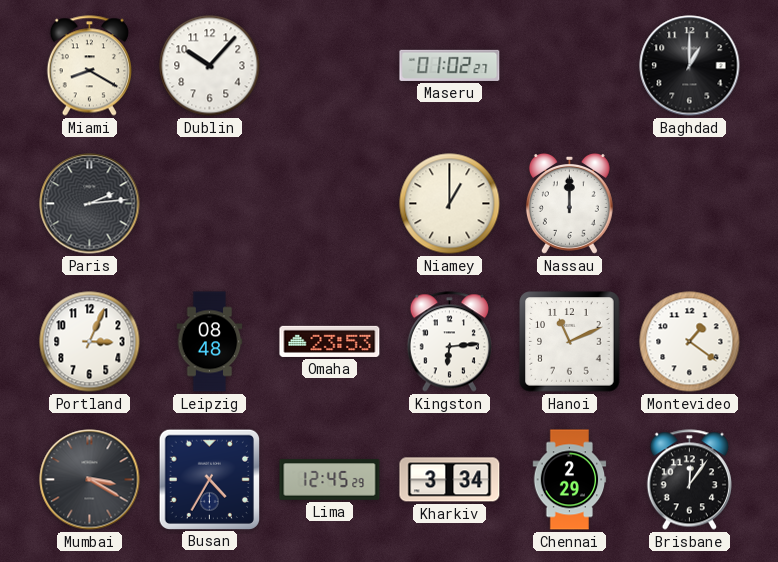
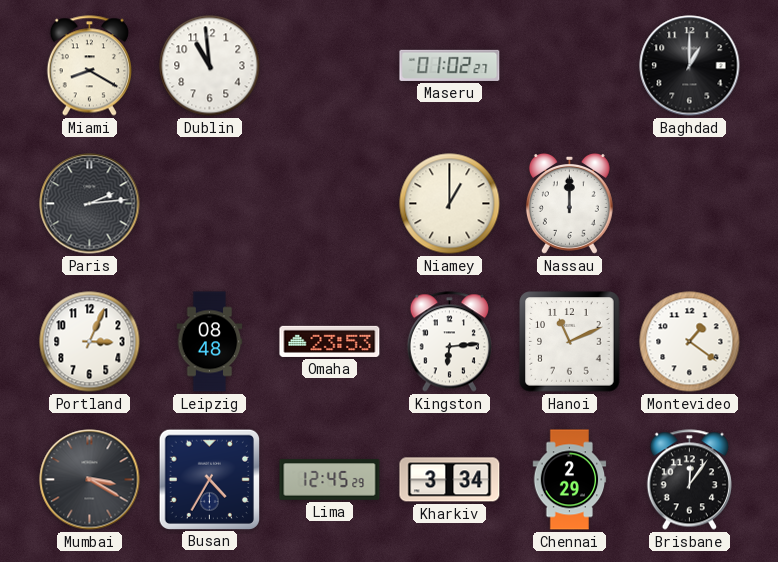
Dublin: 10:07 -> 10:59
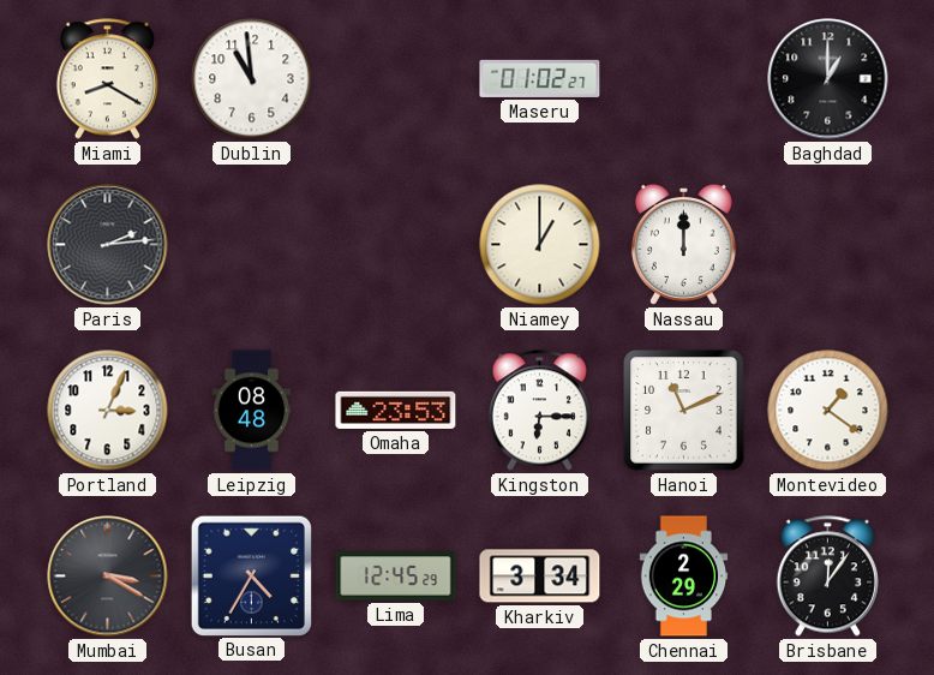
Kingston: 6:14 -> 6:15
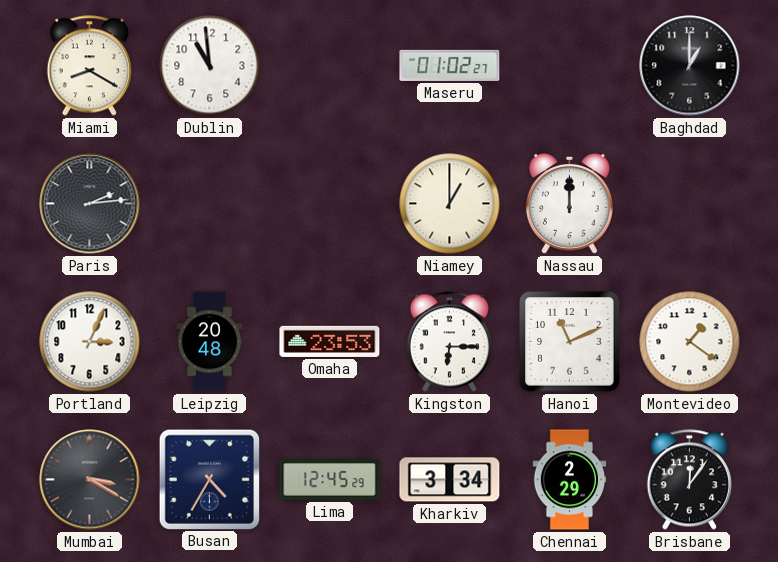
Leipzig: 08:48 -> 20:48
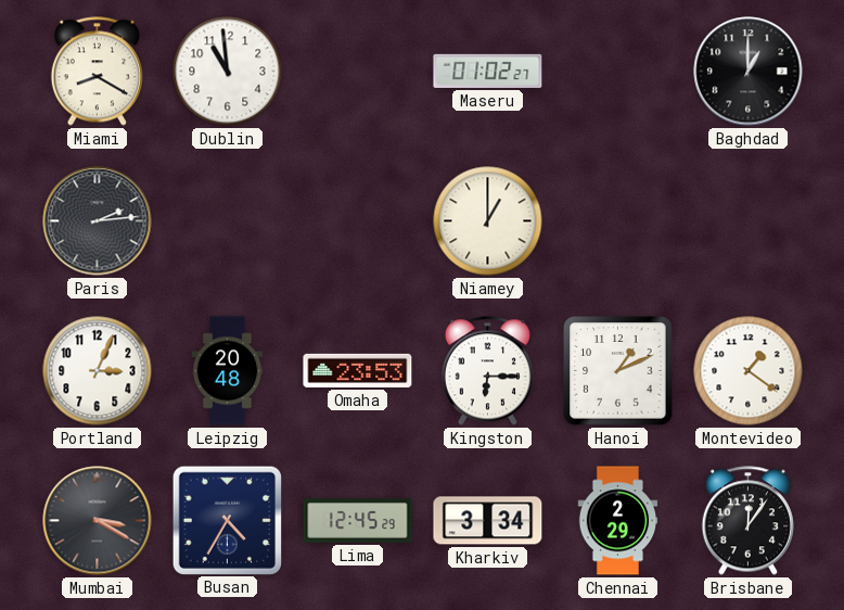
Nassau: 12:00 -> none
Hanoi: 11:11 -> 1:11
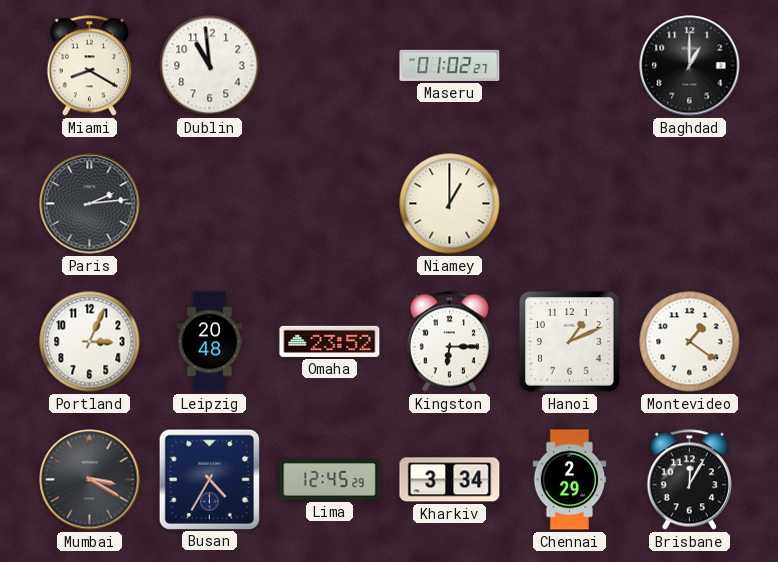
Omaha: 23:53 -> 23:52
Brisbane: 12:06 -> 12:05
